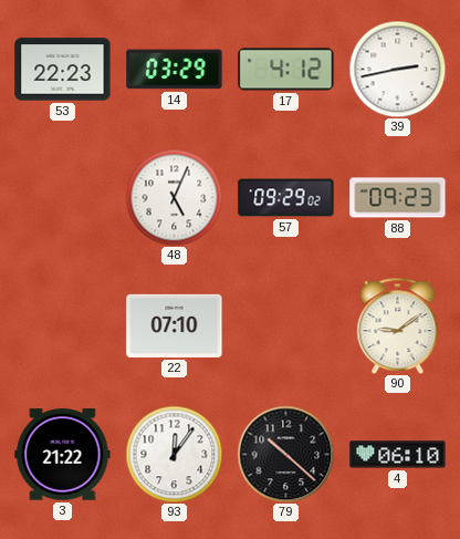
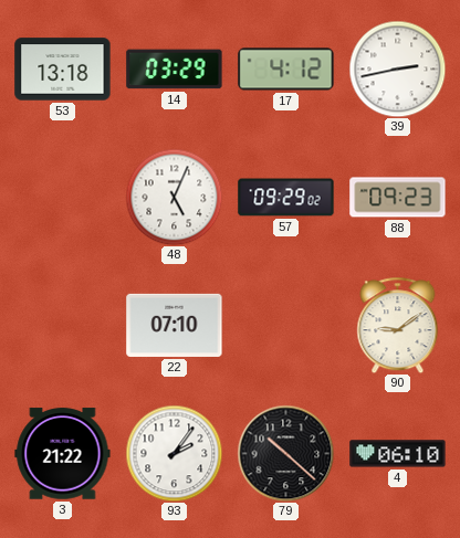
53: 22:23 -> 13:18
93: 12:06 -> 2:06
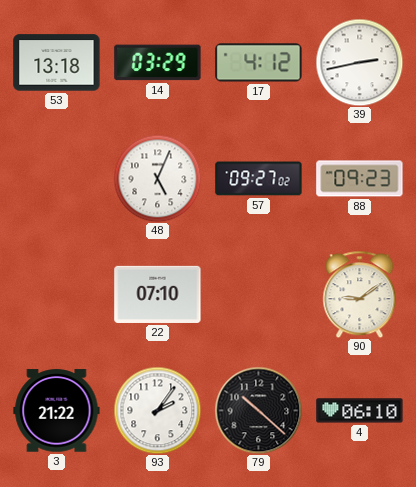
57: 09:29 -> 09:27
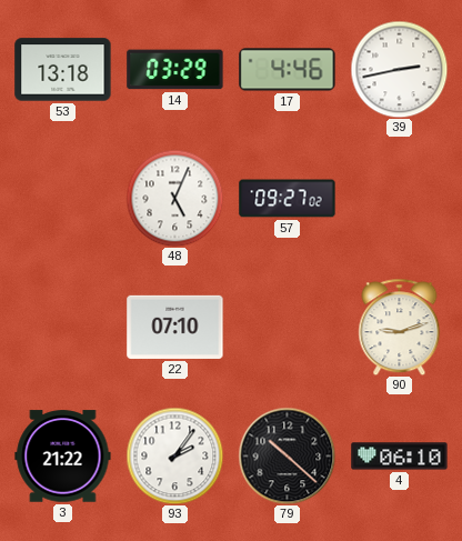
17: 4:12 -> 4:46
88: 09:23 -> none
90: 9:09 -> 9:12
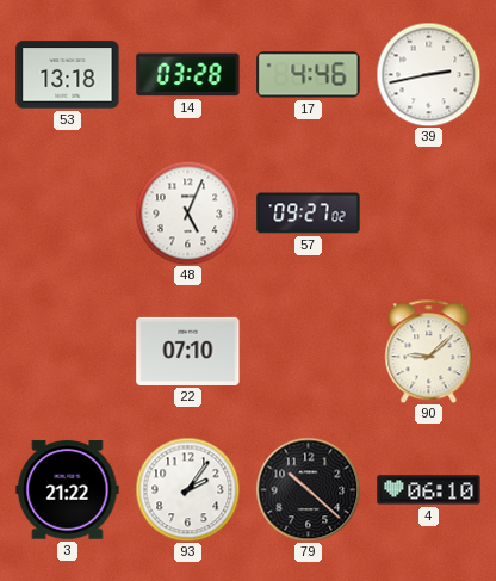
14: 03:29 -> 03:28
90: 9:12 -> 9:08
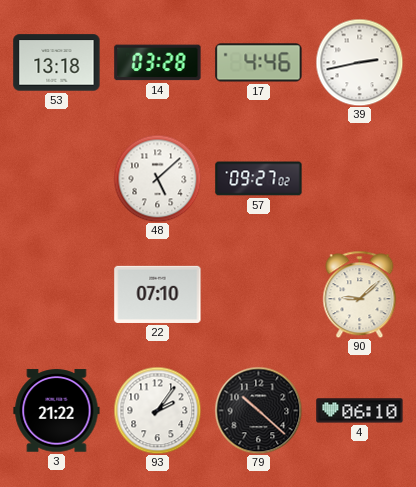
48: 5:04 -> 5:08
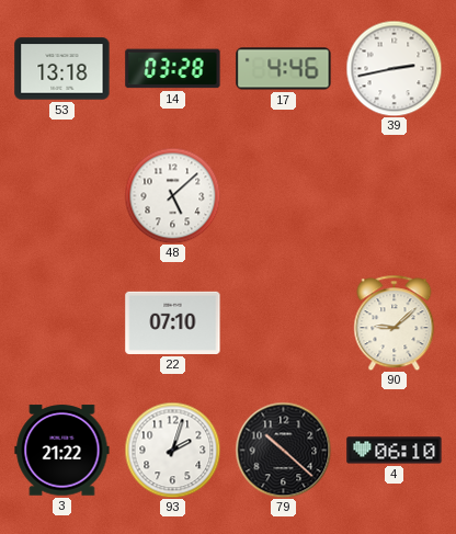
57: 09:27 -> none
93: 2:06 -> 2:03
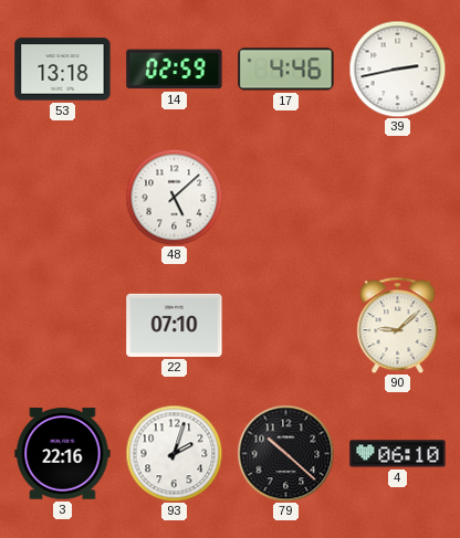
14: 03:28 -> 02:59
3: 21:22 -> 22:16
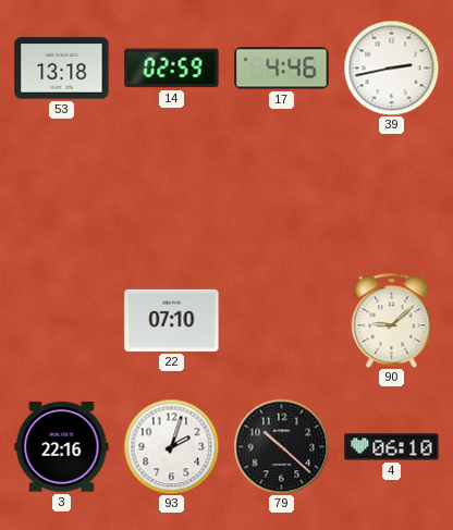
48: 5:08 -> none
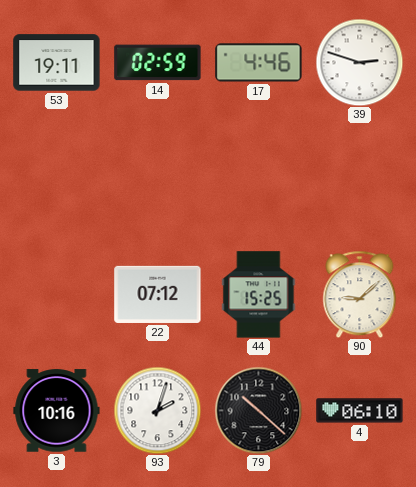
53: 13:18 -> 19:11
39: 2:43 -> 2:48
22: 07:10 -> 07:12
44: none -> 15:25
3: 22:16 -> 10:16
